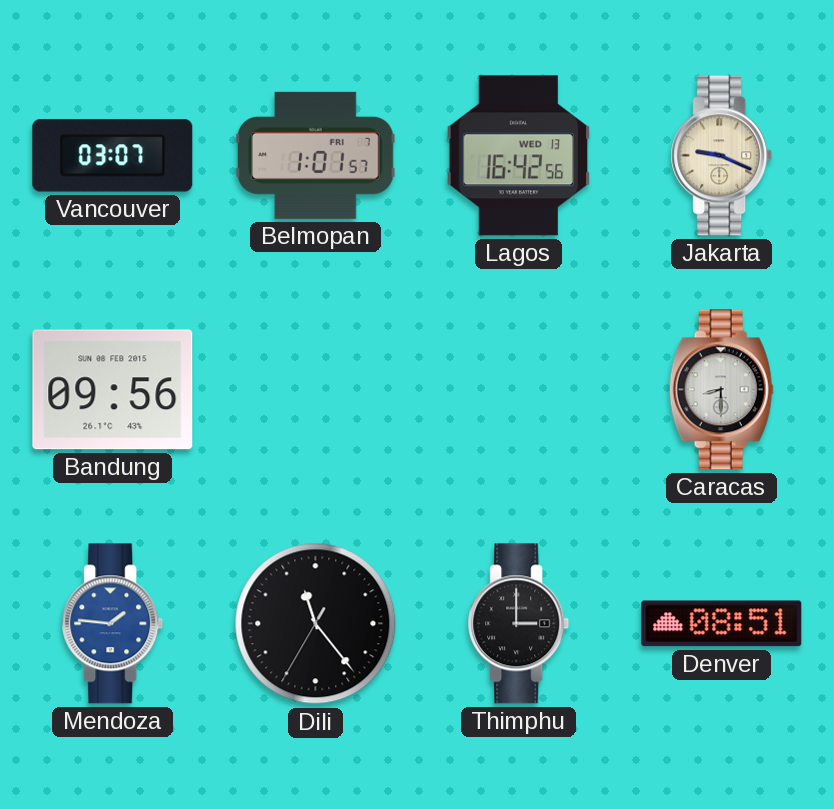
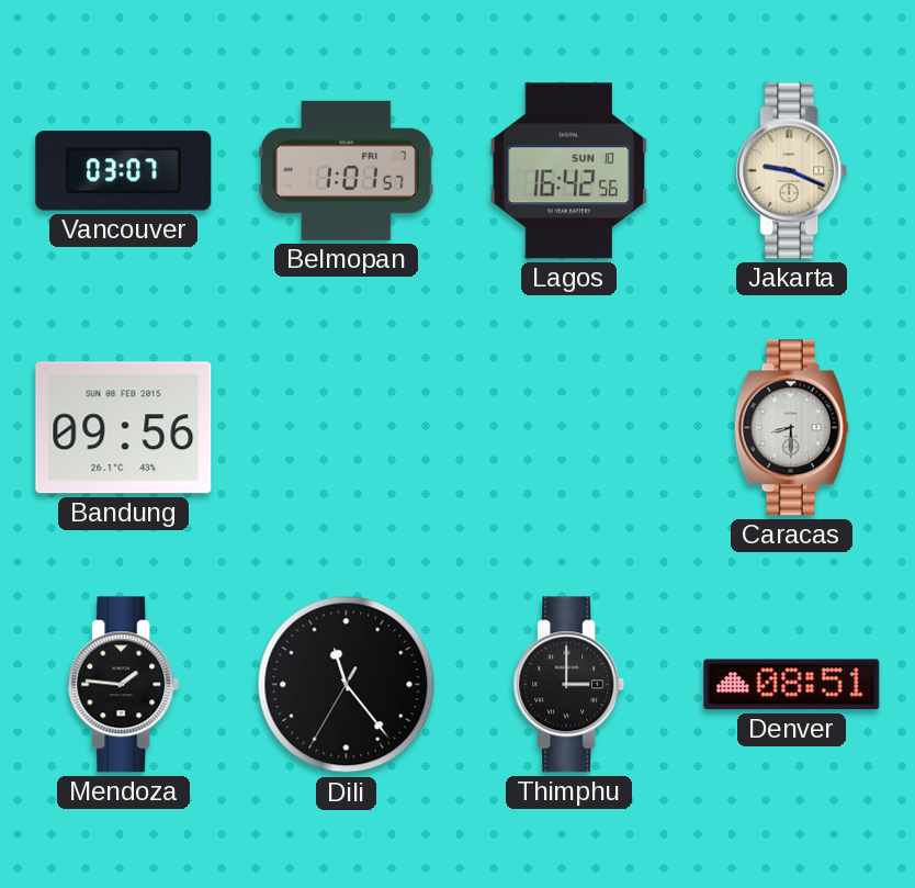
Lagos date: WED 13 -> SUN 10
Mendoza dial: blue -> black
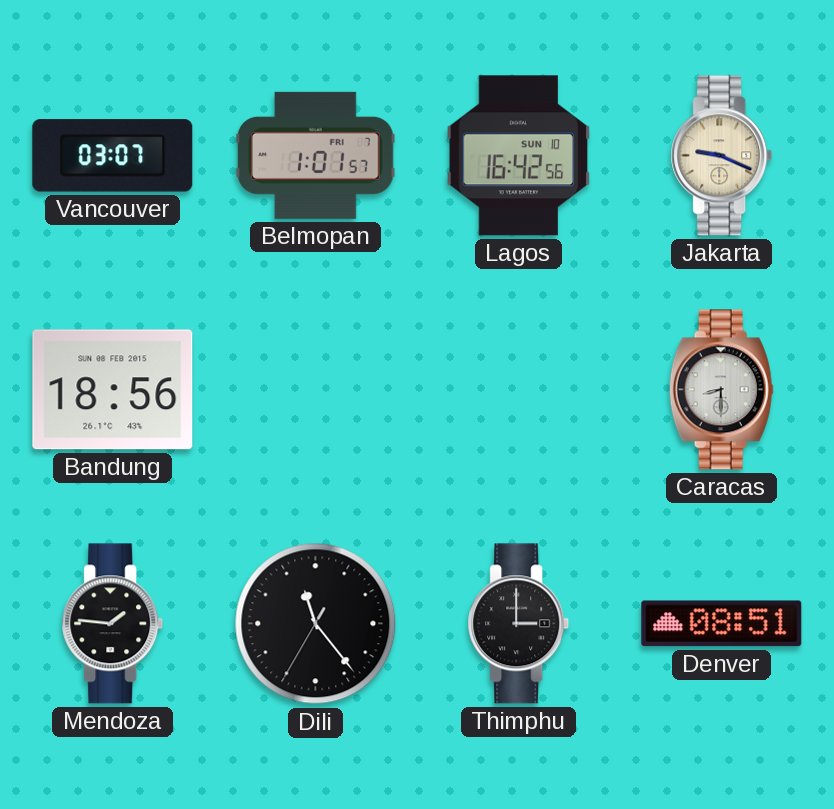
Bandung: 09:56 -> 18:56
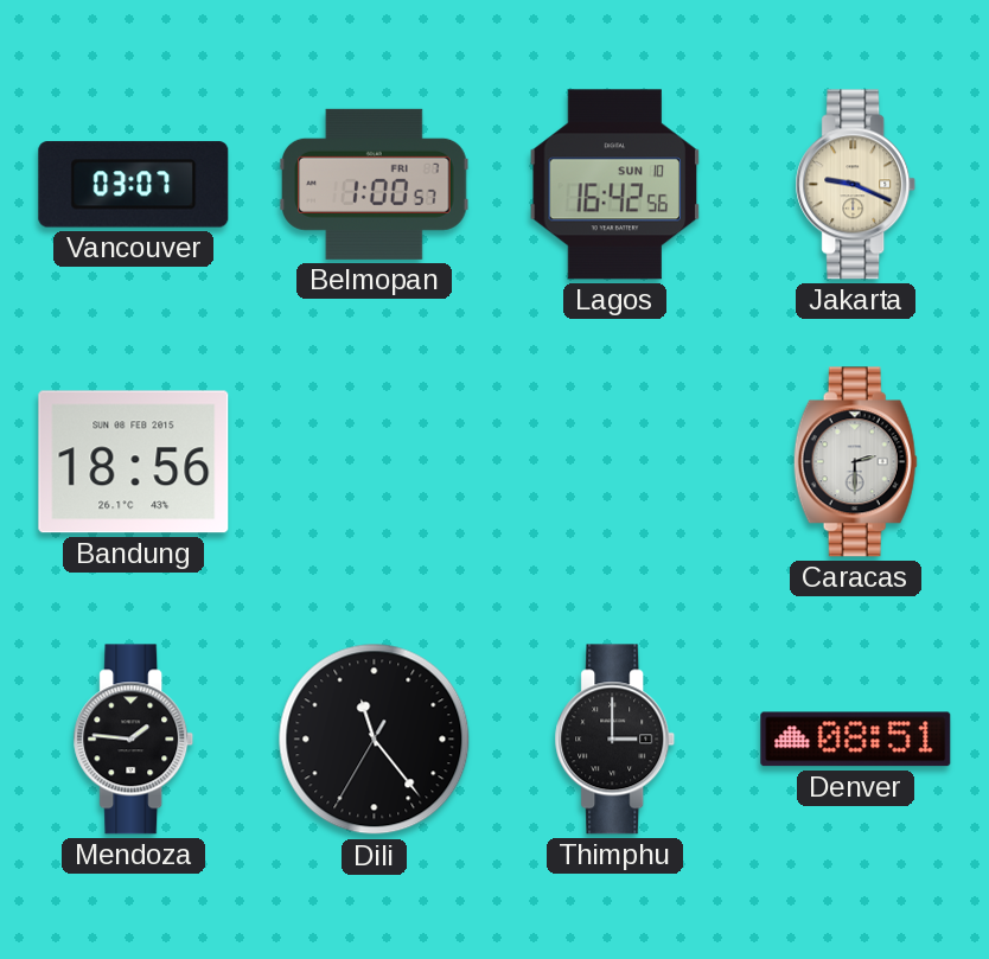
Belmopan: 1:01 -> 1:00
Caracas: 8:30 -> 2:30
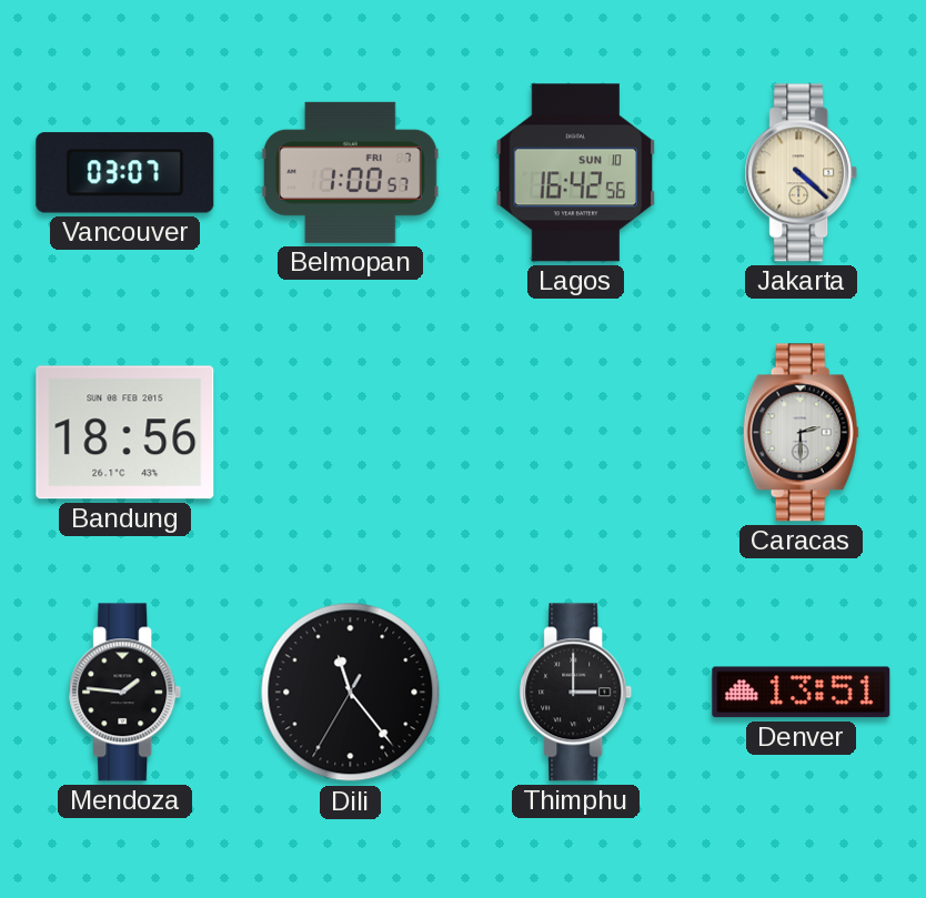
Jakarta: 9:19 -> 4:22
Denver: 08:51 -> 13:51
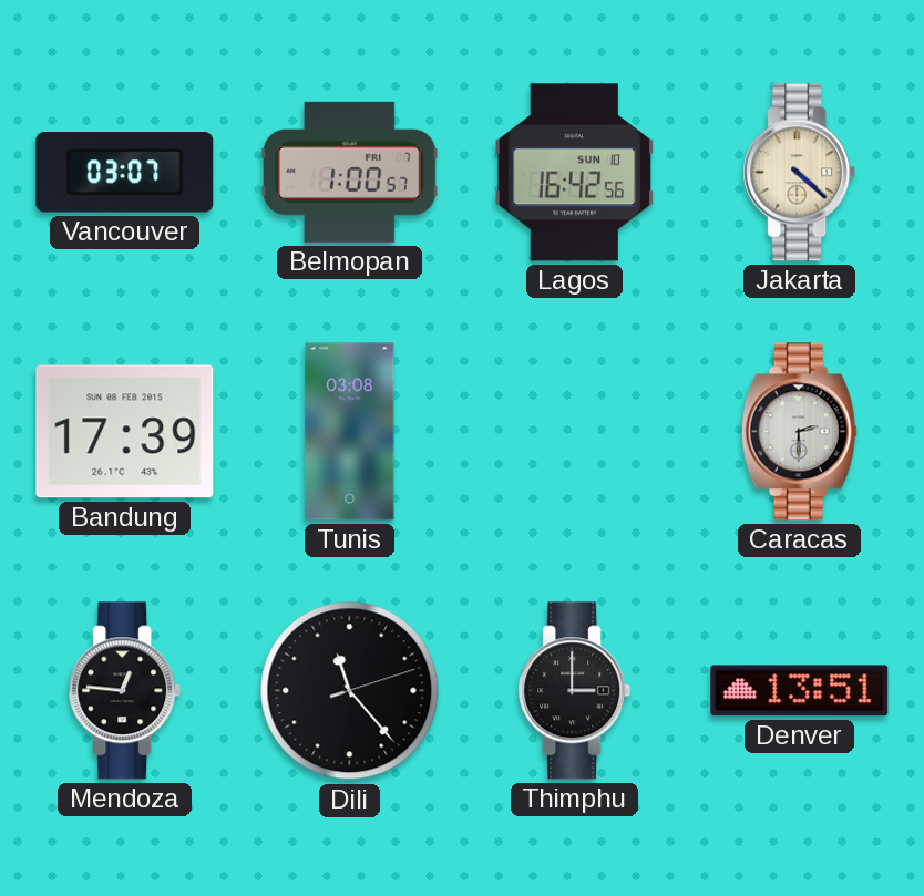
Bandung: 18:56 -> 17:39
Tunis: none -> 03:08
Mendoza: 1:46 -> 12:46
Dili: 11:23:35 -> 11:23:12
